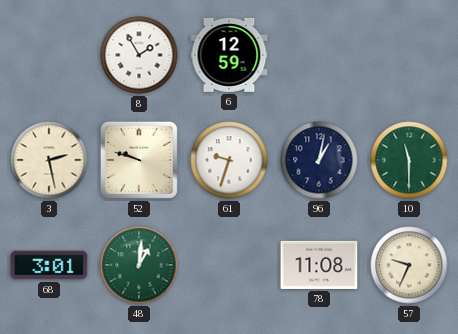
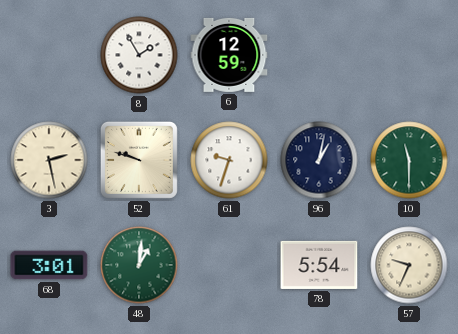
78: 11:08 -> 5:54
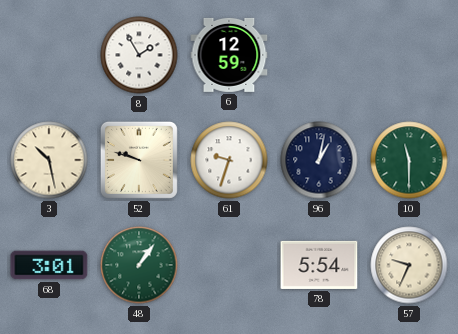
3: 2:28 -> 10:28
48: 1:01 -> 1:06
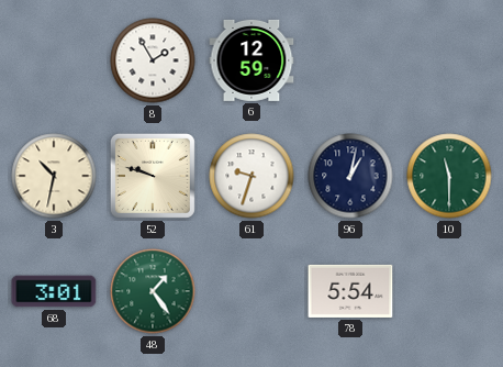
3: 10:28 -> 10:32
48: 1:06 -> 1:24
57: 9:34 -> none
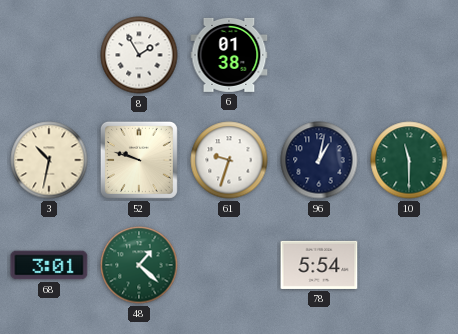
6: 12:59 -> 01:38
48: 1:24 -> 1:22
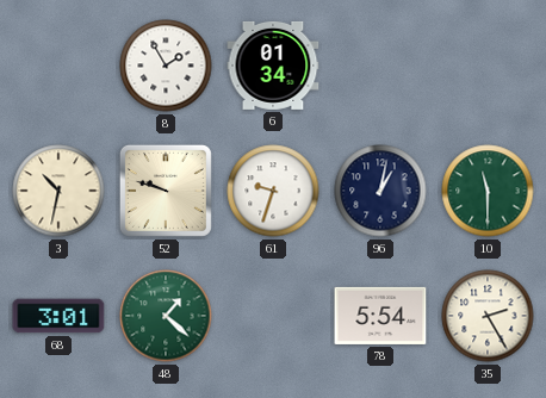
6: 01:38 -> 01:34
35: none -> 2:25
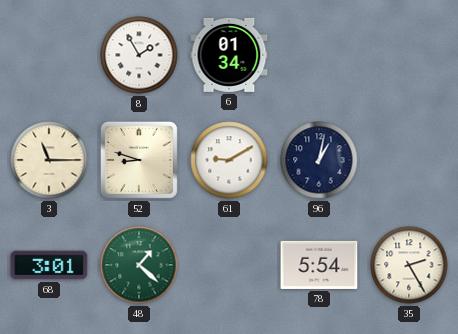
3: 10:32 -> 11:15
52: 9:48 -> 8:48
61: 9:33 -> 9:10
10: 11:30 -> none
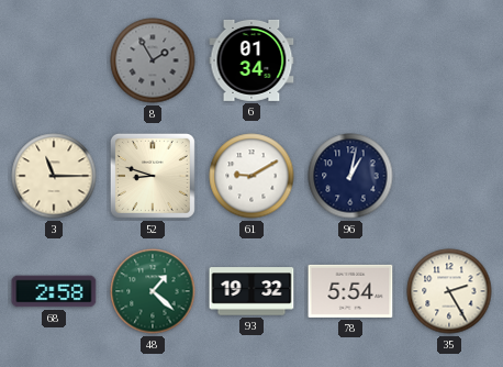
8 dial: white -> grey
68: 3:01 -> 2:58
93: none -> 19:32
